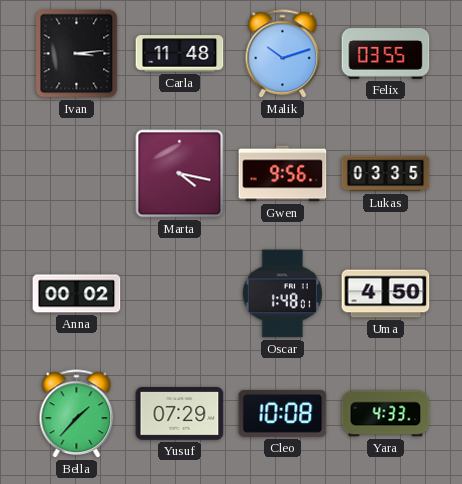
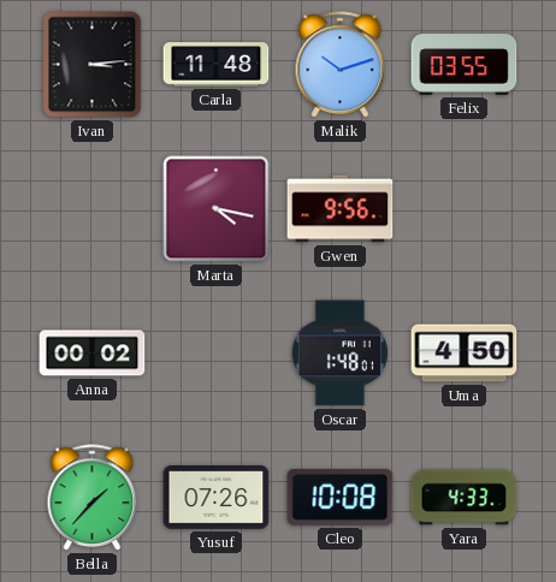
Lukas: 03:35 -> none
Yusuf: 07:29 -> 07:26
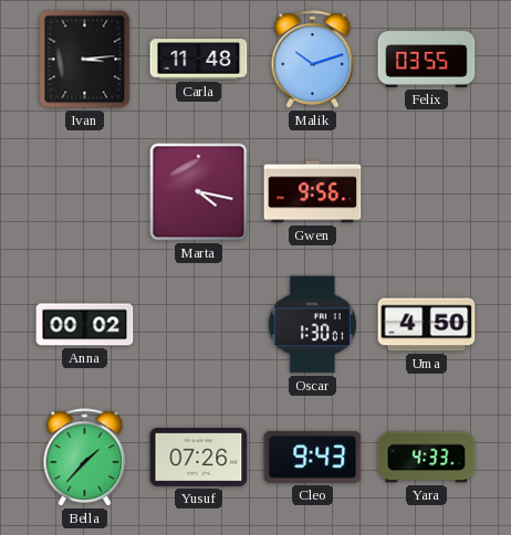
Oscar: 1:48 -> 1:30
Cleo: 10:08 -> 9:43
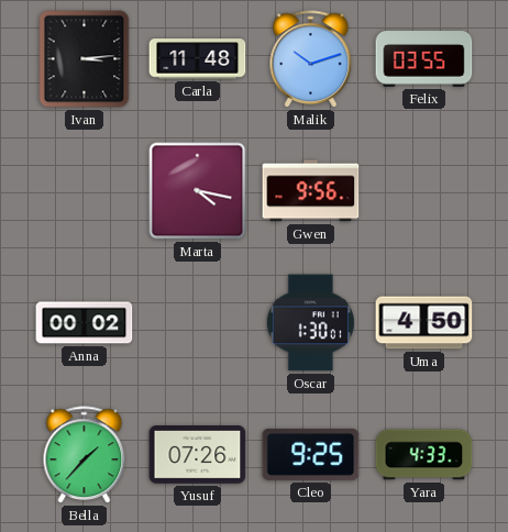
Cleo: 9:43 -> 9:25
